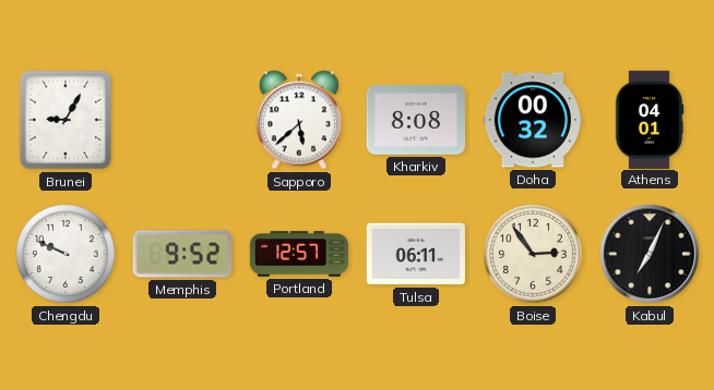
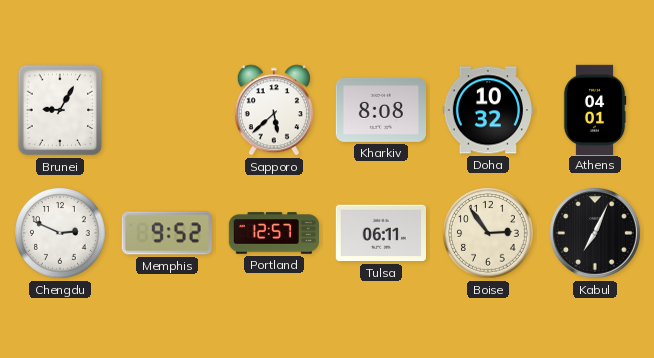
Doha: 00:32 -> 10:32
Chengdu: 9:49 -> 2:49
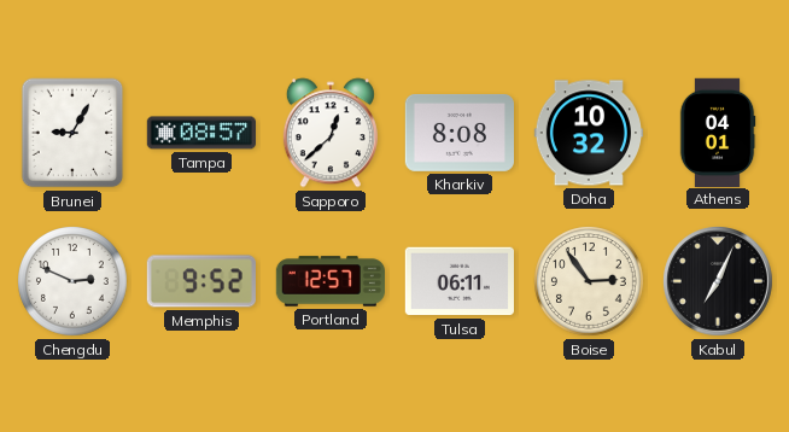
Tampa: none -> 08:57
Sapporo: 5:38 -> 12:38
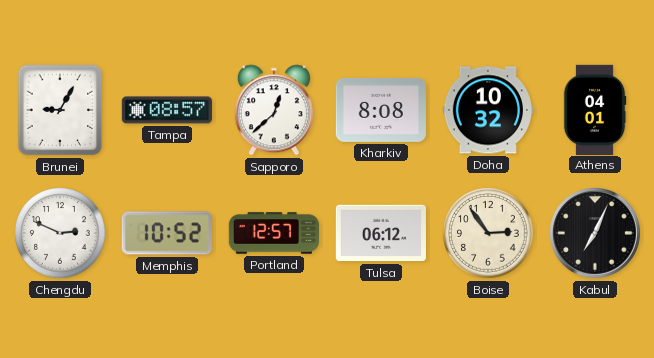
Memphis: 9:52 -> 10:52
Tulsa: 06:11 -> 06:12
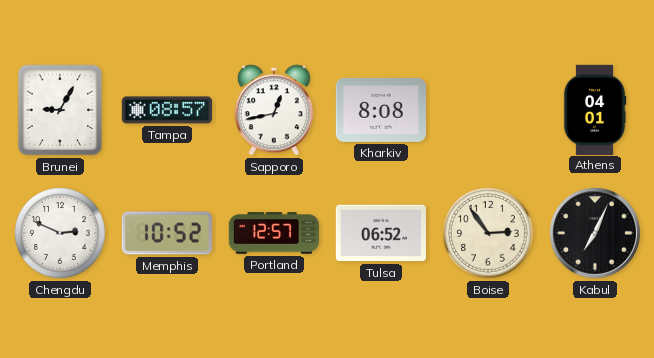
Sapporo: 12:38 -> 12:43
Doha: 10:32 -> none
Tulsa: 06:12 -> 06:52
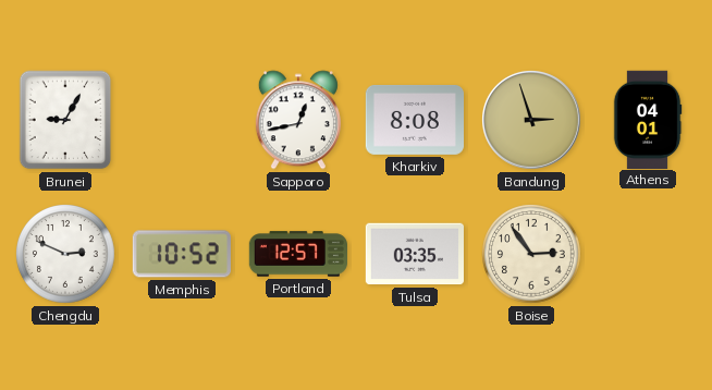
Tampa: 08:57 -> none
Bandung: none -> 2:57
Tulsa: 06:52 -> 03:35
Kabul: 7:04 -> none
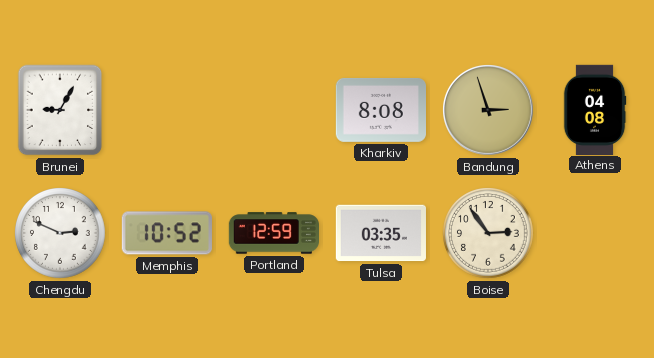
Sapporo: 12:43 -> none
Athens: 04:01 -> 04:08
Portland: 12:57 -> 12:59
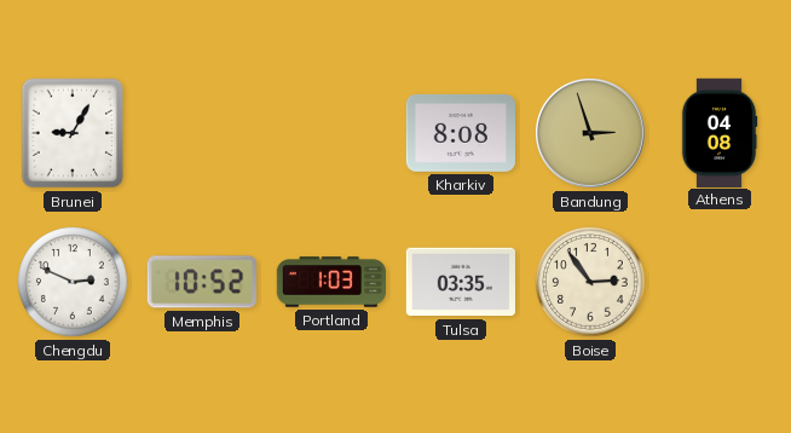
Portland: 12:59 -> 1:03
